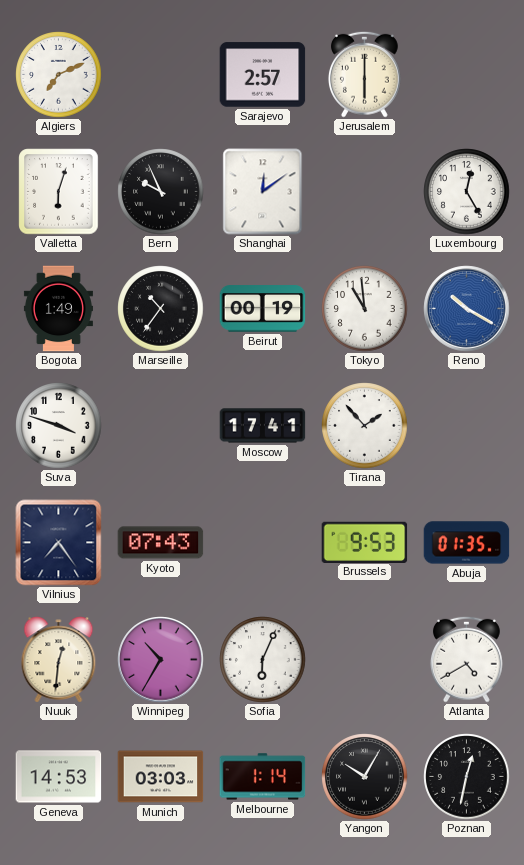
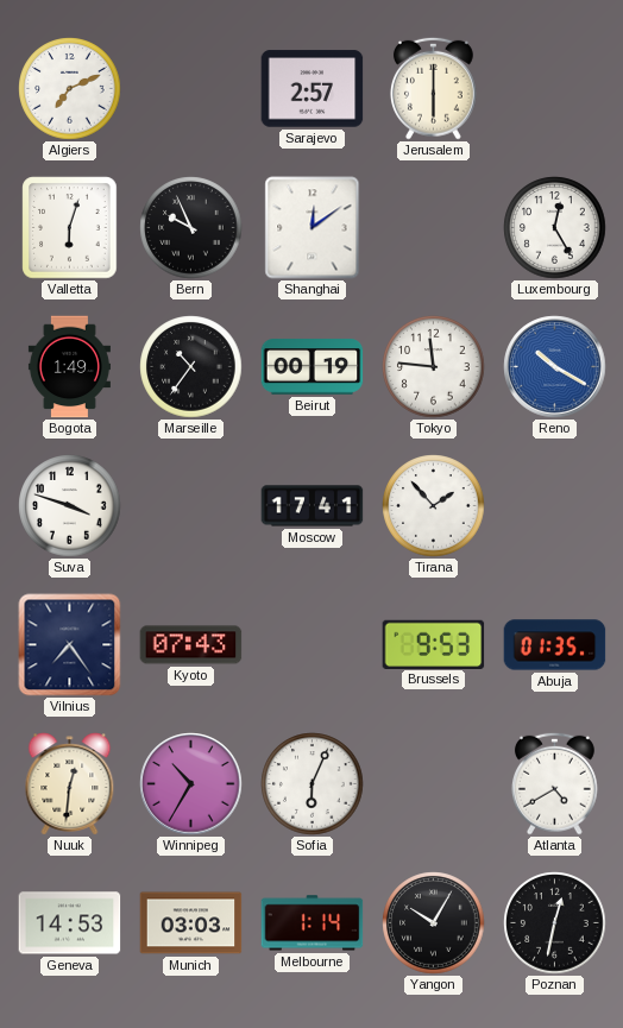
Tokyo: 10:59 -> 11:46
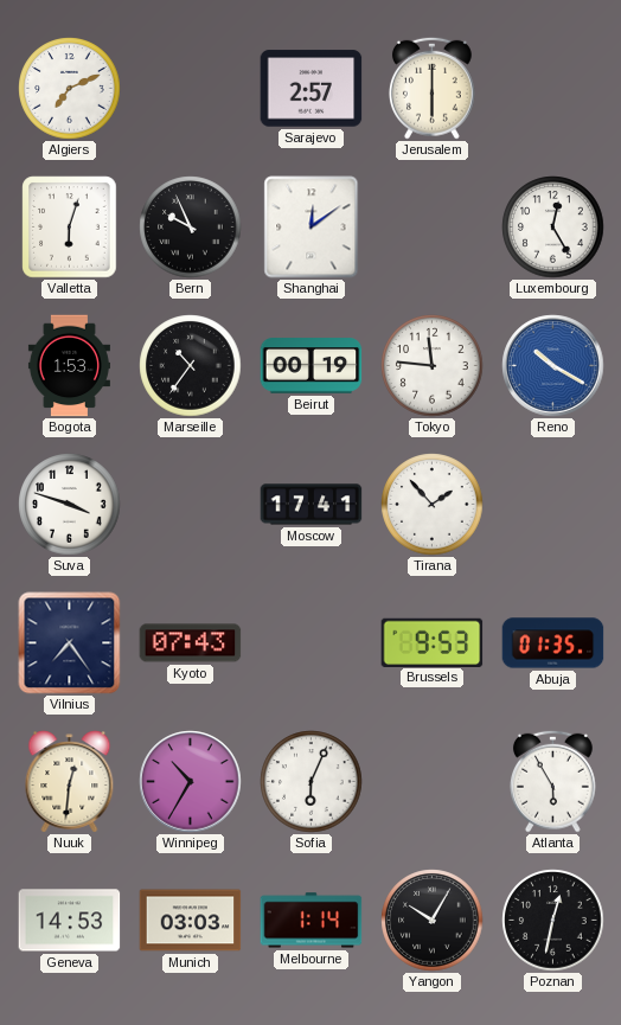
Bogota: 1:49 -> 1:53
Atlanta: 4:40 -> 5:55
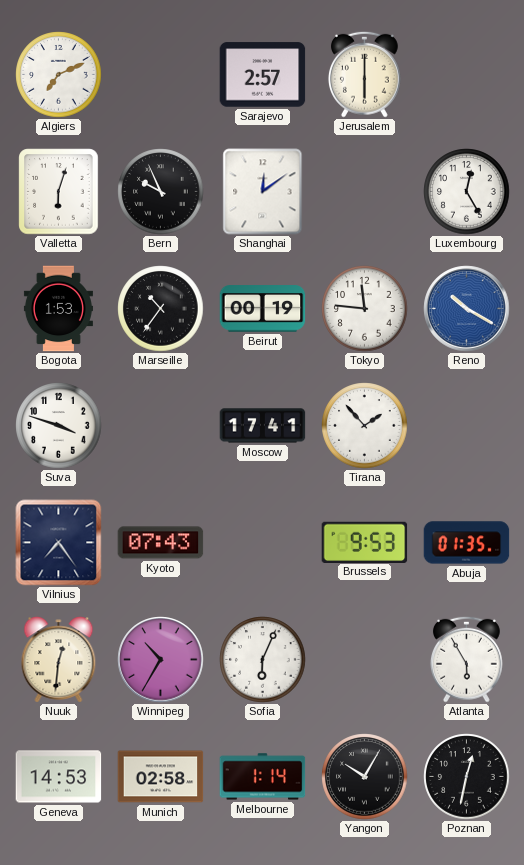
Munich: 03:03 -> 02:58
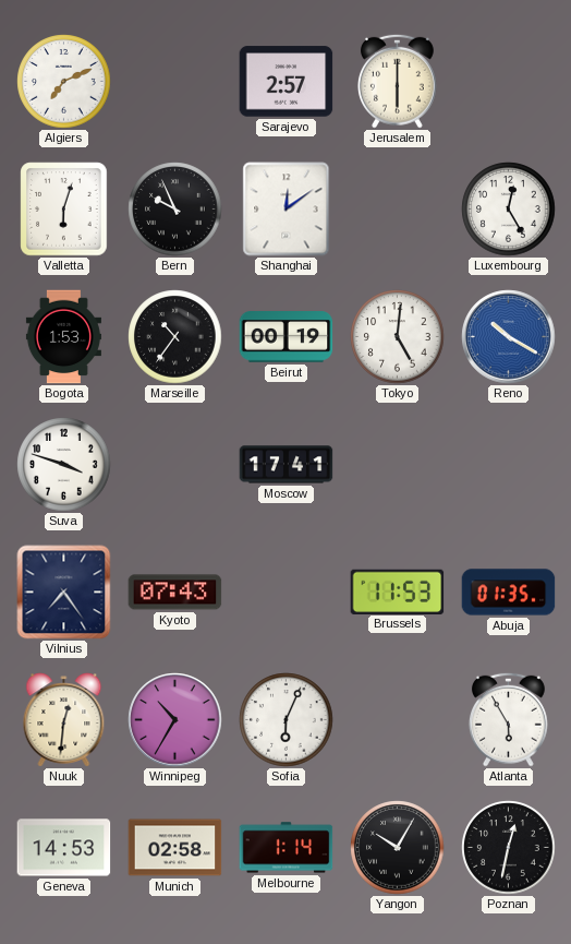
Tokyo: 11:46 -> 5:01
Tirana: 1:53 -> none
Brussels: 9:53 -> 11:53
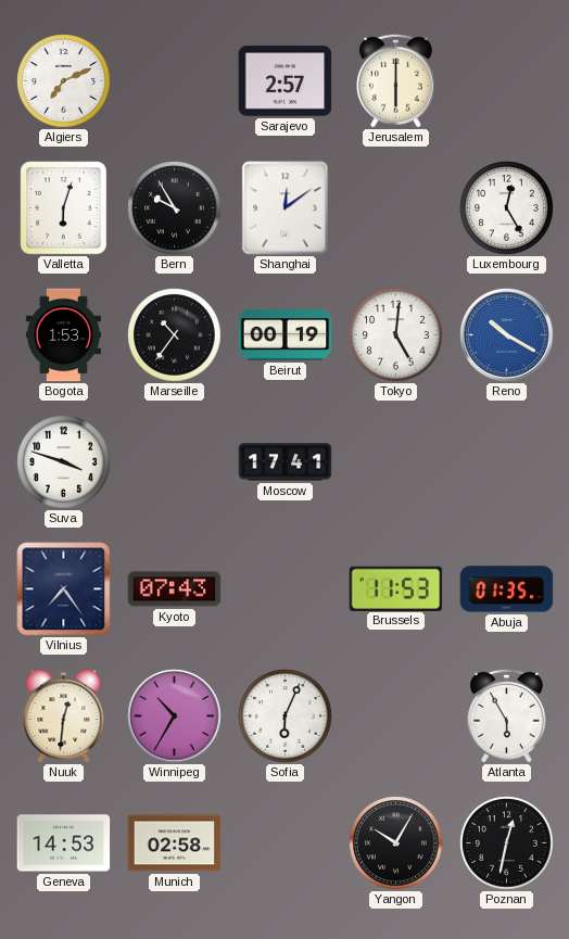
Bern: 9:56 -> 9:55
Melbourne: 1:14 -> none
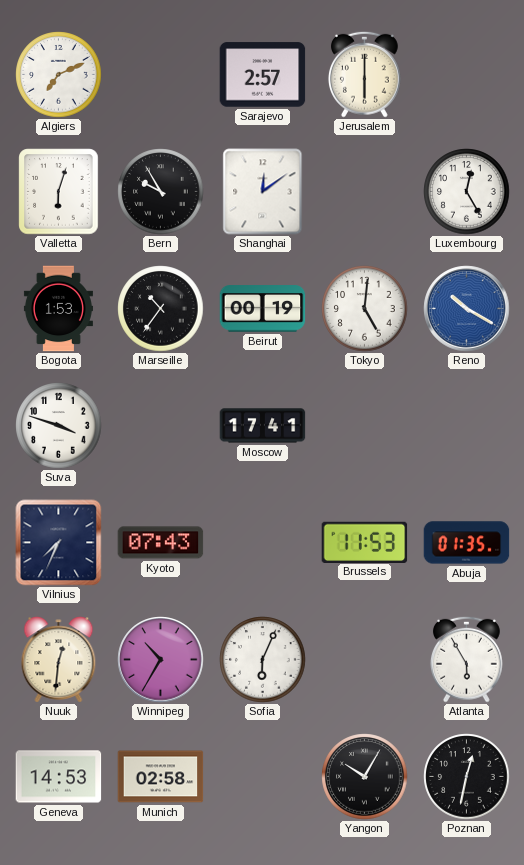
Vilnius: 7:24 -> 7:34
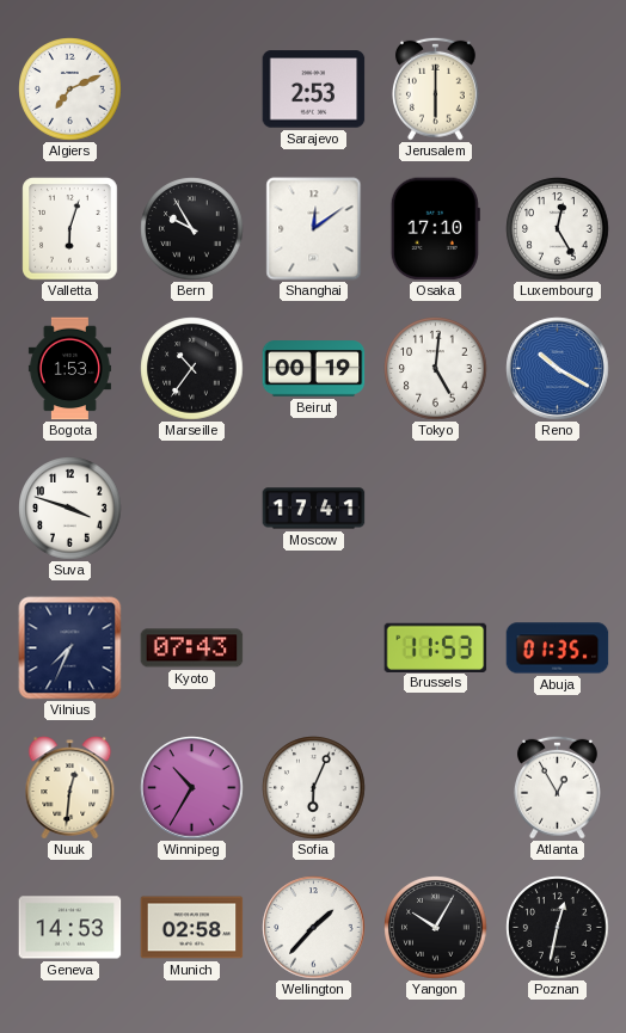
Sarajevo: 2:57 -> 2:53
Osaka: none -> 17:10
Atlanta: 5:55 -> 12:55
Wellington: none -> 1:37
